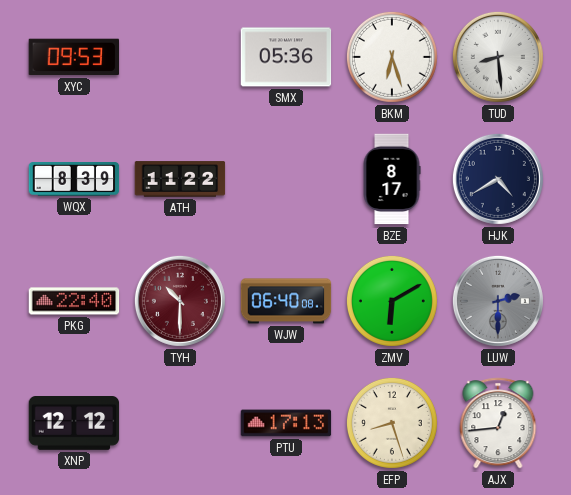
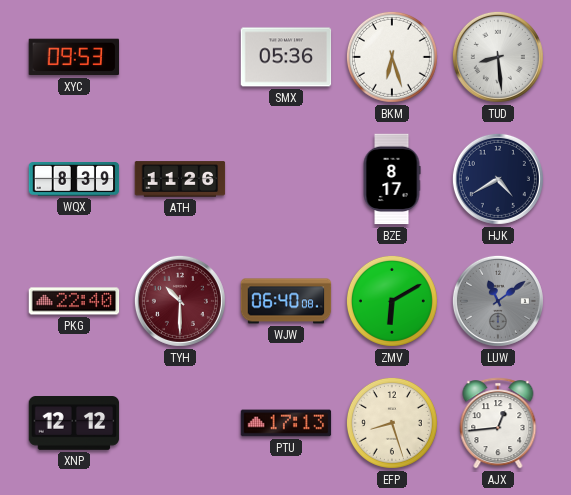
ATH: 11:22 -> 11:26
LUW: 2:30 -> 11:09
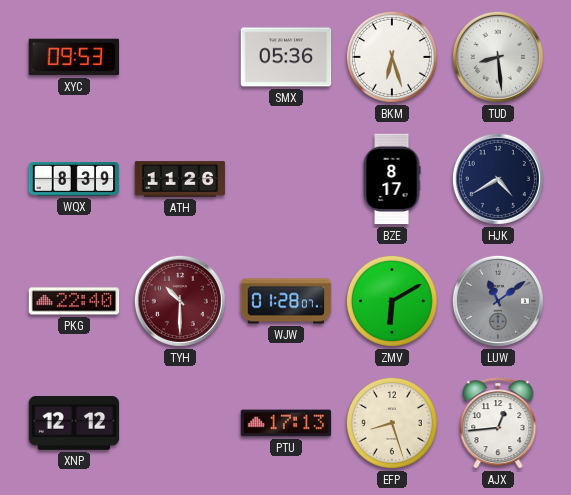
WJW: 06:40 -> 01:28
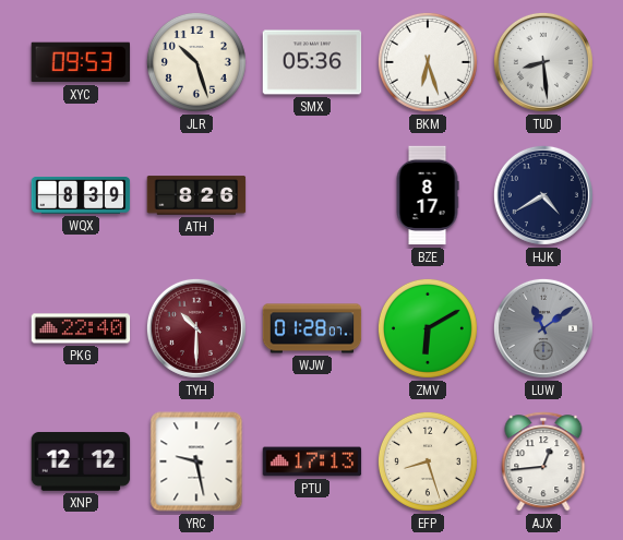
JLR: none -> 10:27
ATH: 11:26 -> 8:26
YRC: none -> 9:28
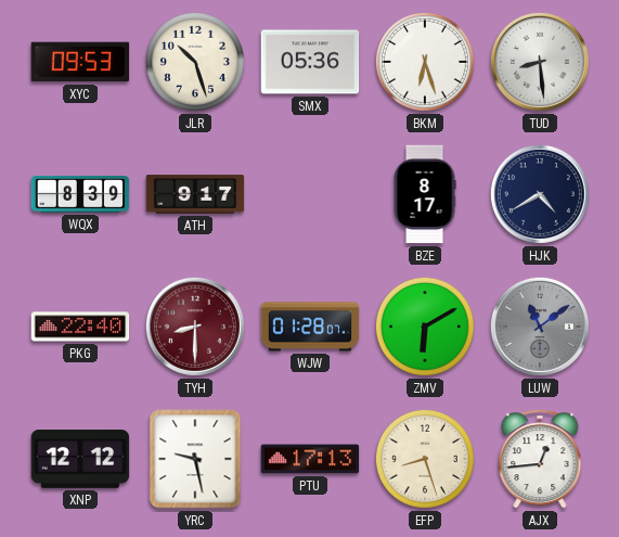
ATH: 8:26 -> 9:17
TYH: 10:30 -> 8:30
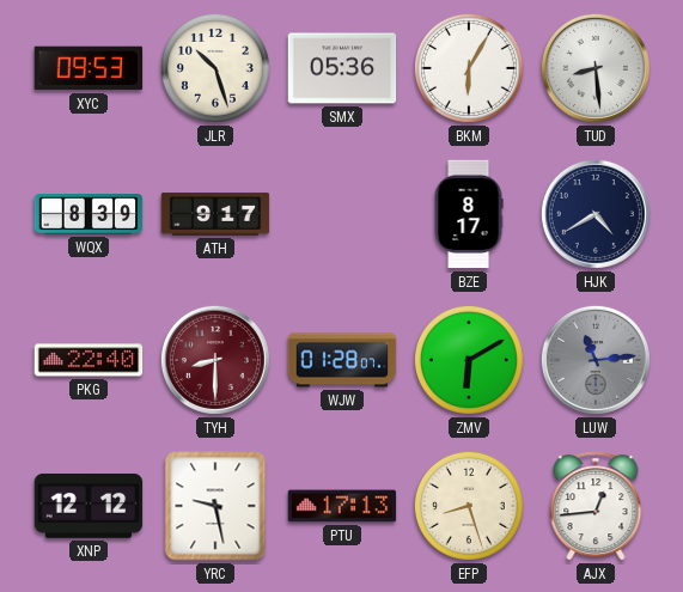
BKM: 6:27 -> 6:05
LUW: 11:09 -> 11:14
